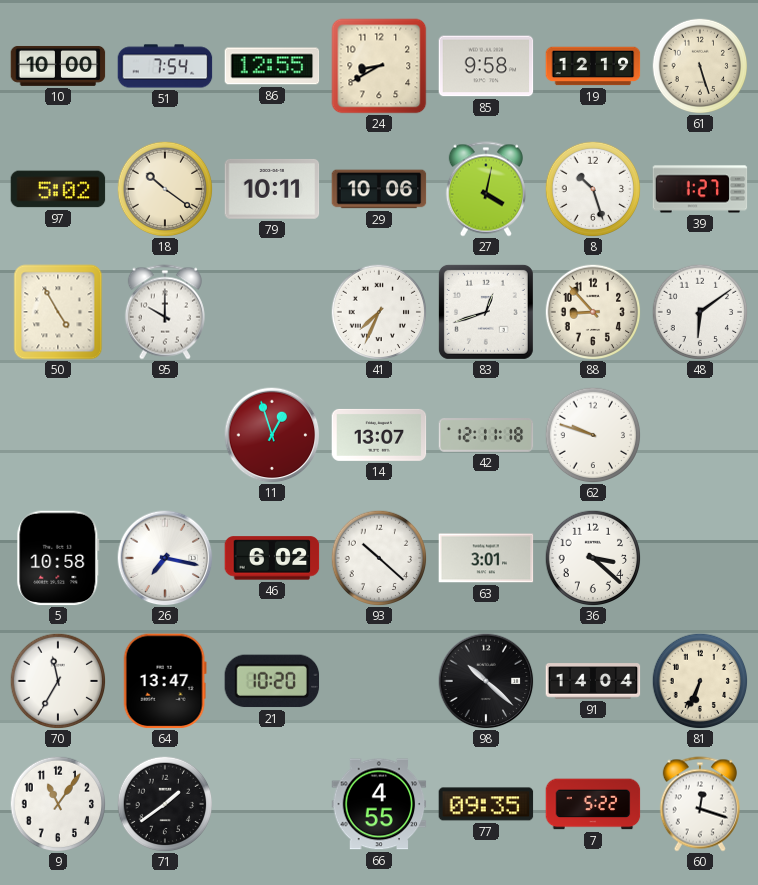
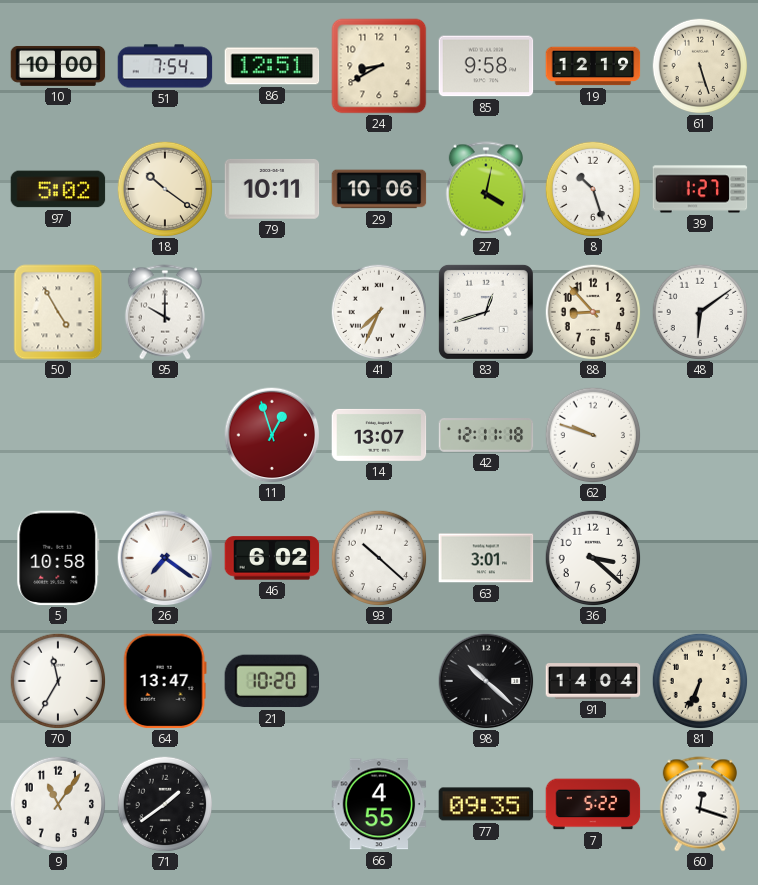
86: 12:55 -> 12:51
26: 7:17 -> 7:21
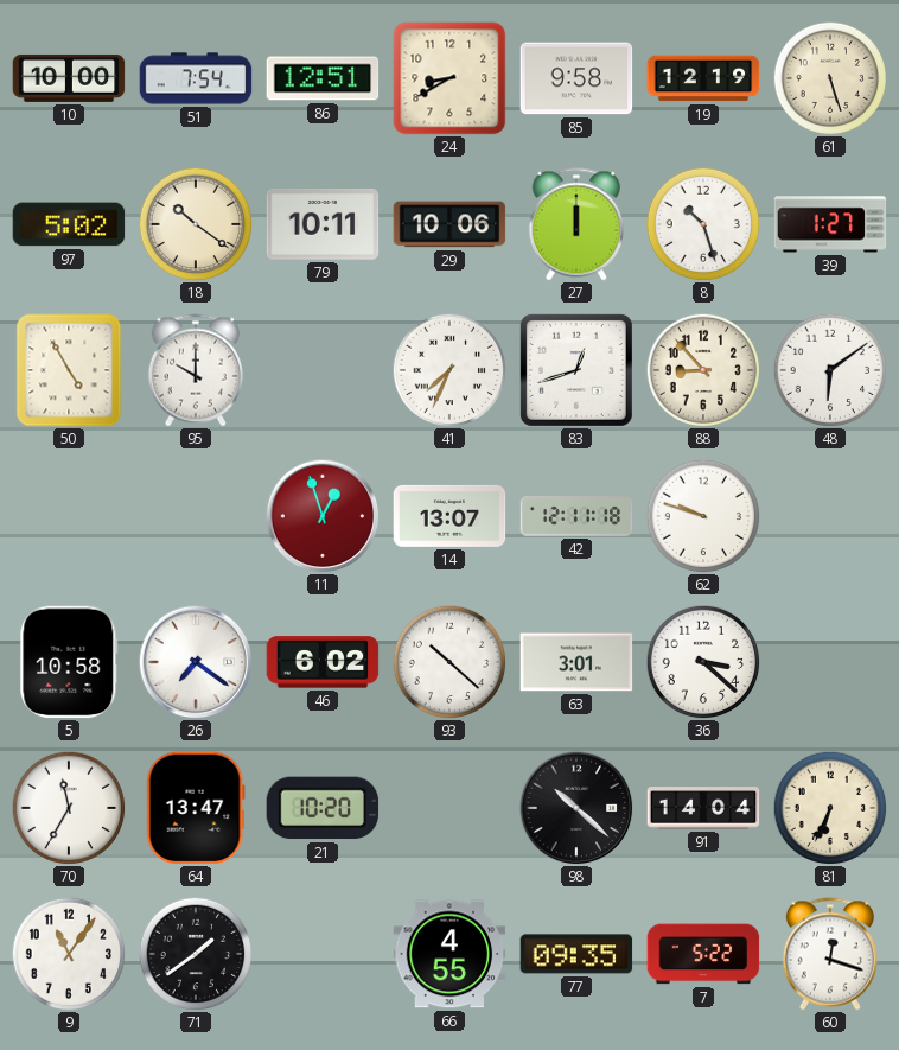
27: 4:02 -> 12:00
